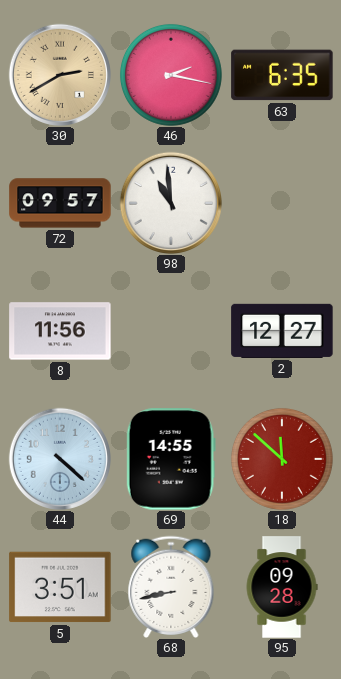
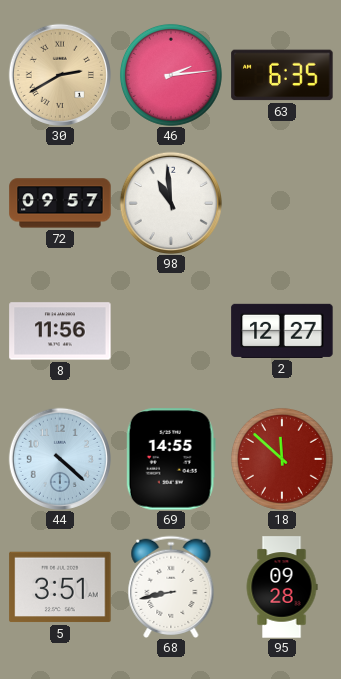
46: 2:17 -> 2:14
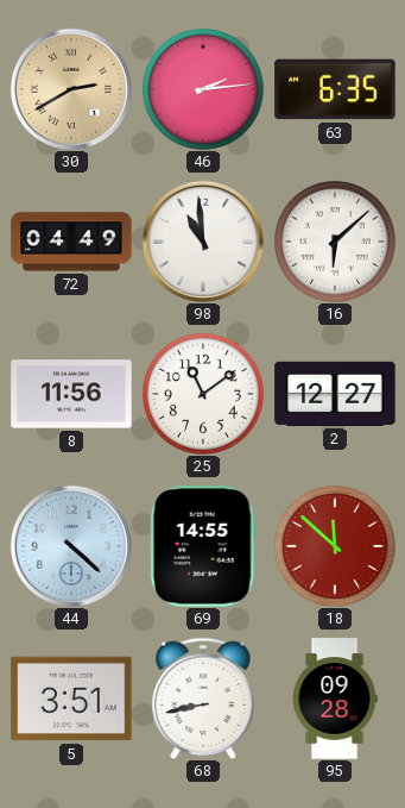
72: 09:57 -> 04:49
16: none -> 6:08
25: none -> 11:09
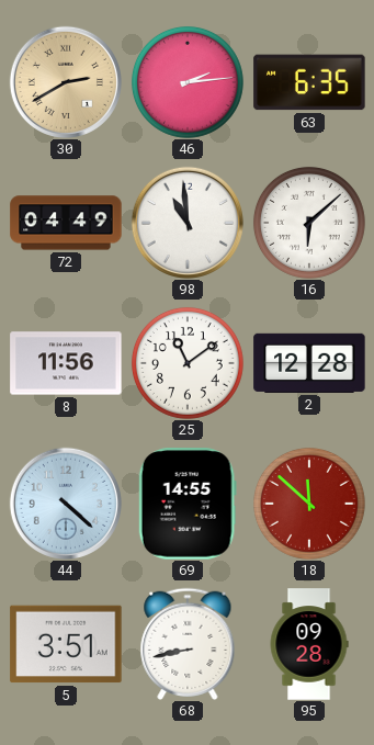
2: 12:27 -> 12:28
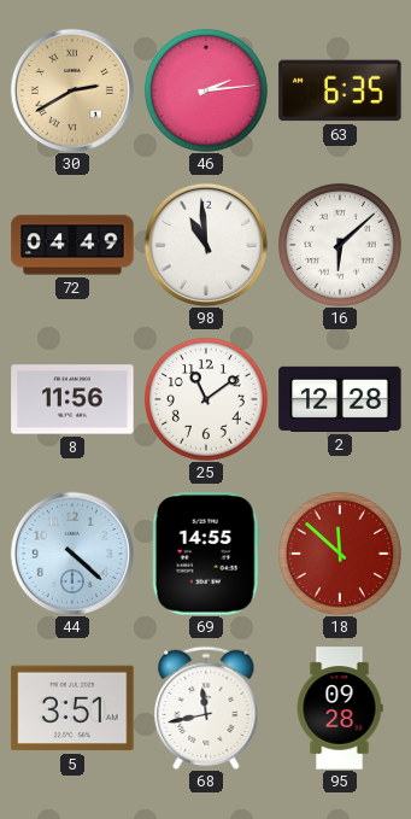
68: 8:43 -> 11:43
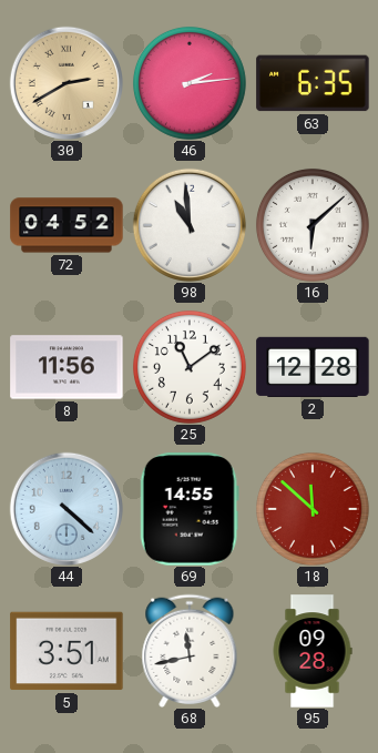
72: 04:49 -> 04:52
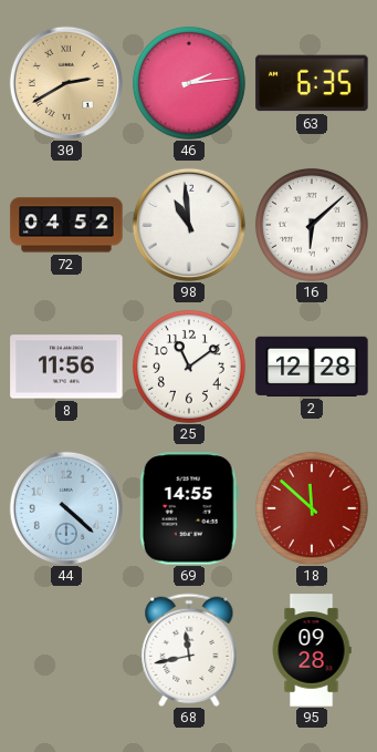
5: 3:51 -> none
